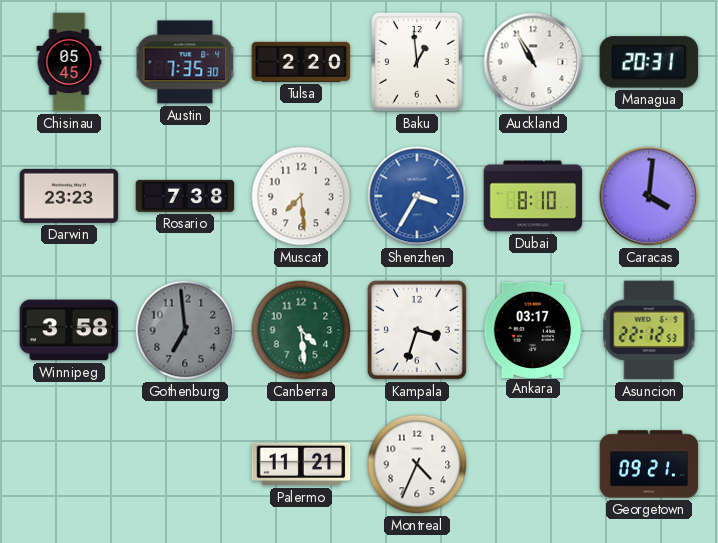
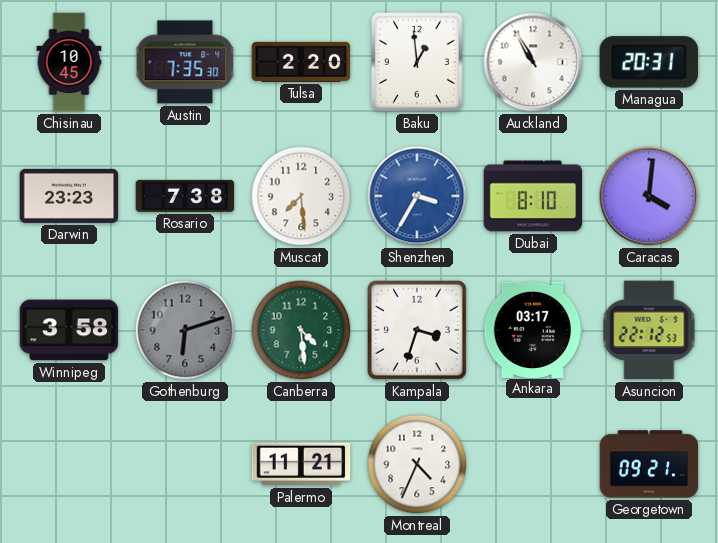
Chisinau: 05:45 -> 10:45
Gothenburg: 6:59 -> 6:12
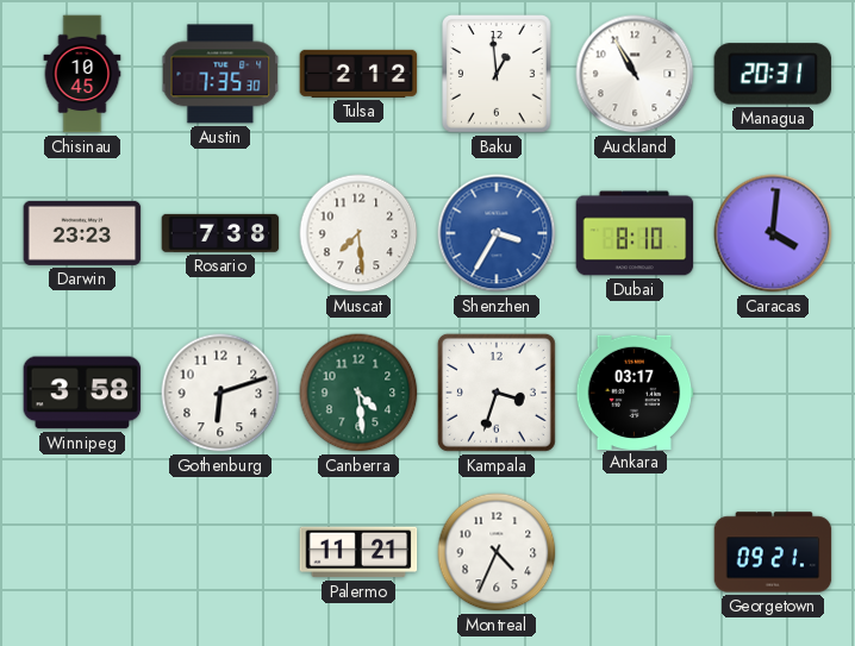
Tulsa: 2:20 -> 2:12
Gothenburg dial: grey -> white
Asuncion: 22:12 -> none
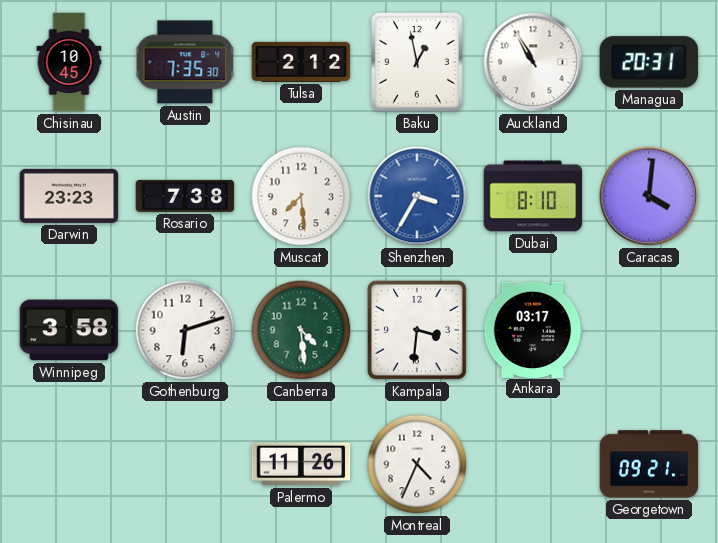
Baku: 12:59 -> 12:58
Kampala: 3:33 -> 3:31
Palermo: 11:21 -> 11:26
